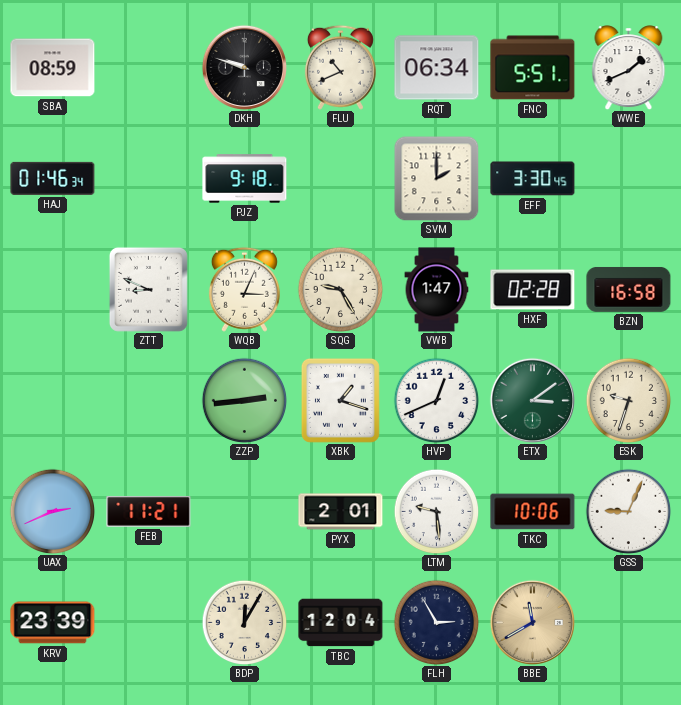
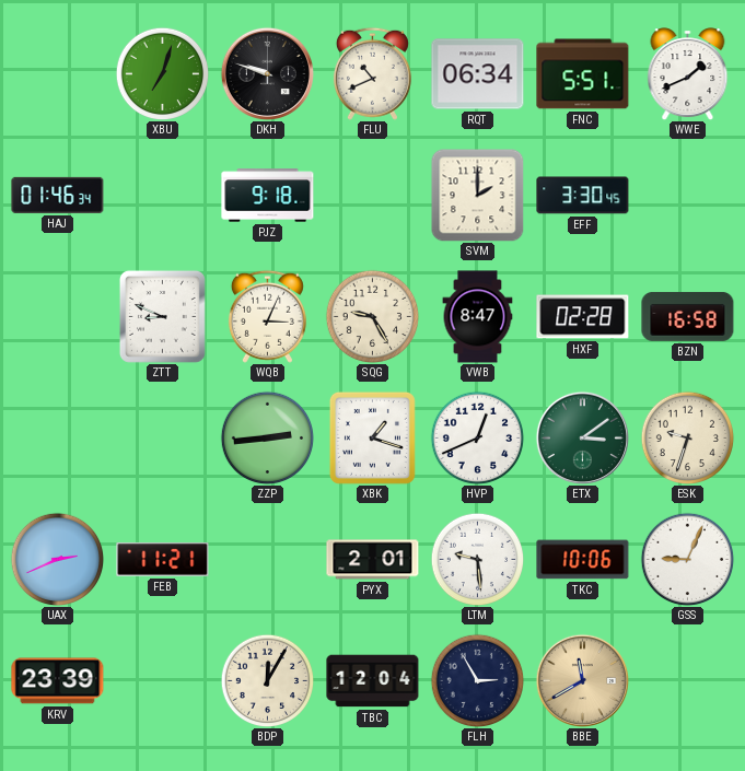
SBA: 08:59 -> none
XBU: none -> 7:03
VWB: 1:47 -> 8:47
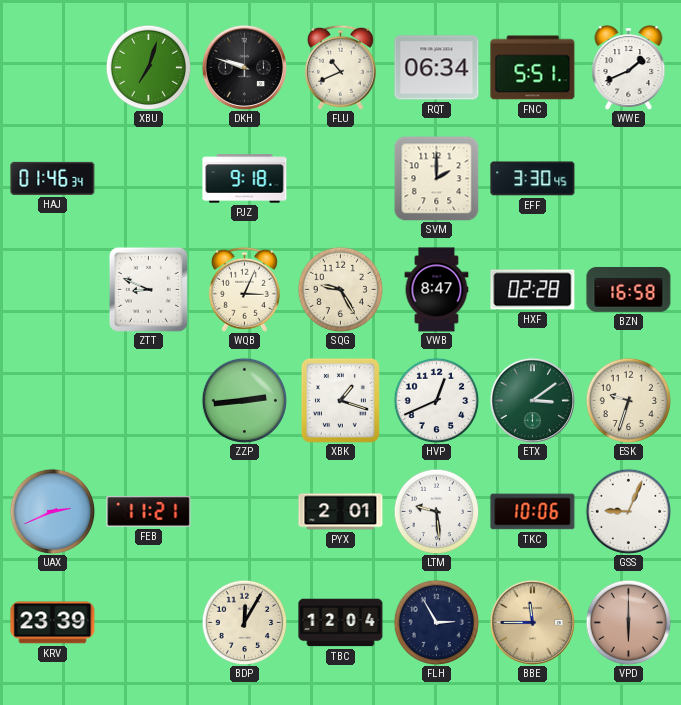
BBE: 11:40 -> 11:45
VPD: none -> 6:00
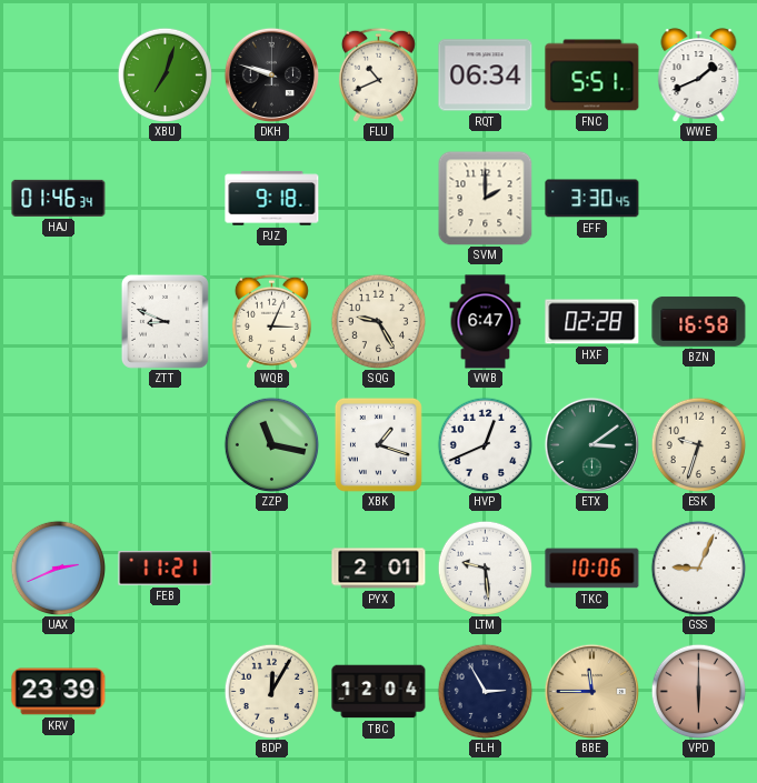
VWB: 8:47 -> 6:47
ZZP: 2:44 -> 11:17
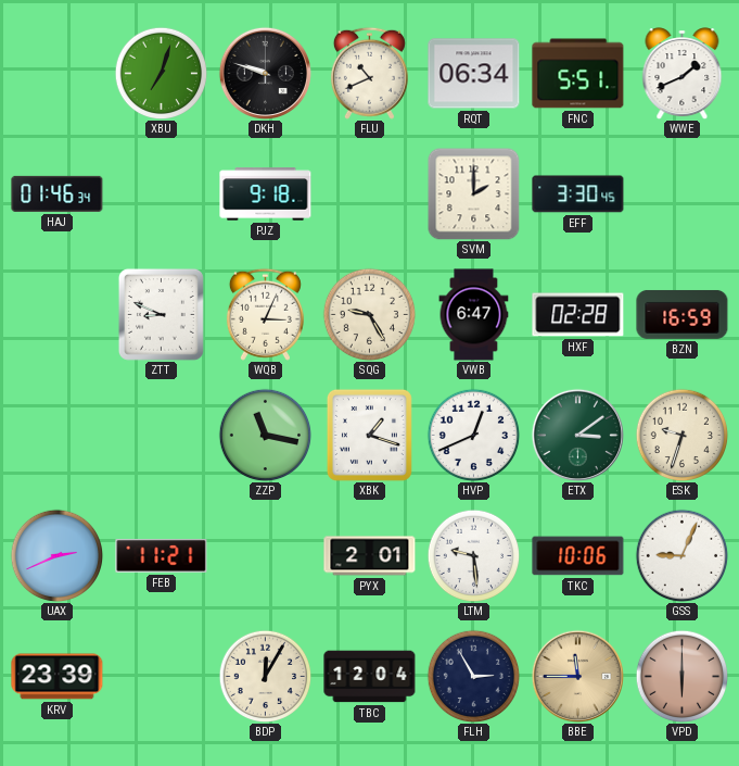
BZN: 16:58 -> 16:59
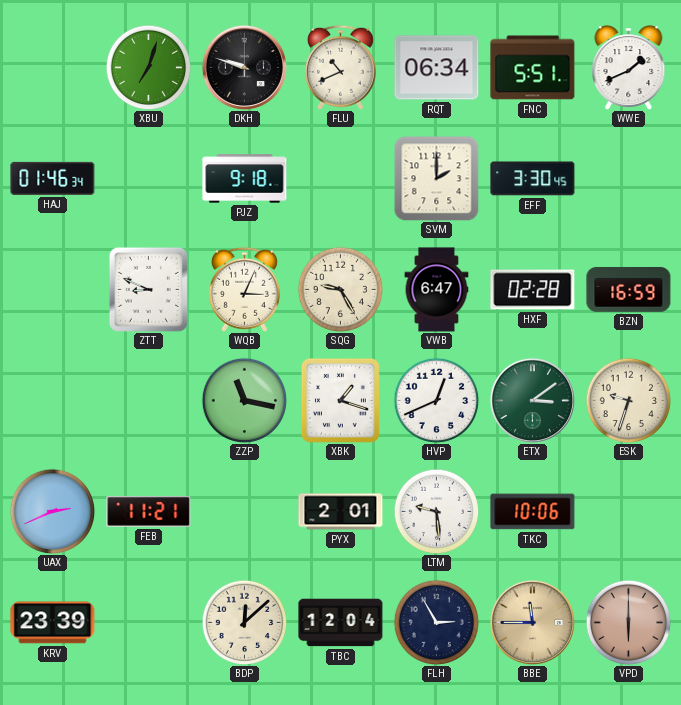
GSS: 9:04 -> none
BDP: 12:05 -> 12:08
